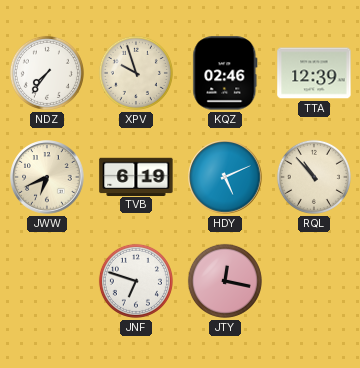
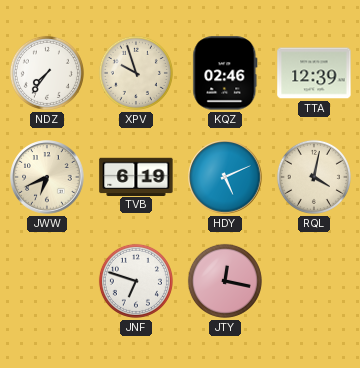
RQL: 10:53 -> 4:02
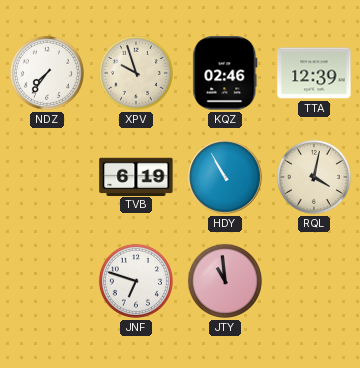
JWW: 6:41 -> none
HDY: 5:11 -> 10:55
JTY: 12:17 -> 10:59
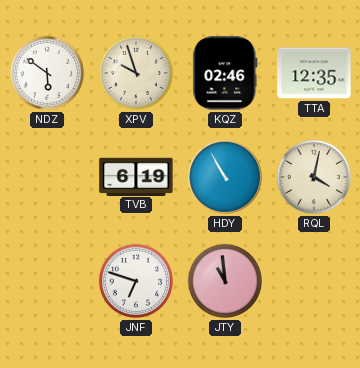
NDZ: 7:36 -> 5:51
TTA: 12:39 -> 12:35
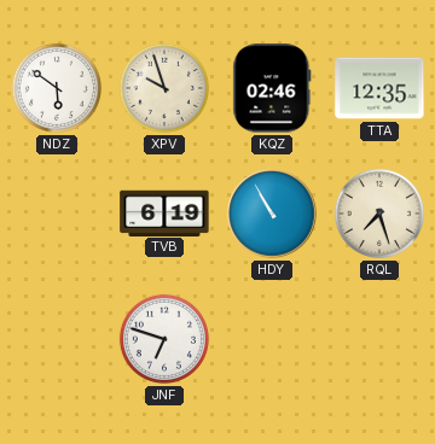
RQL: 4:02 -> 7:27
JTY: 10:59 -> none
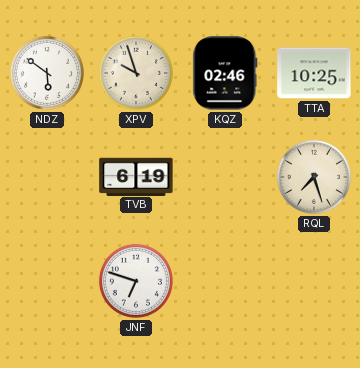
TTA: 12:35 -> 10:25
HDY: 10:55 -> none
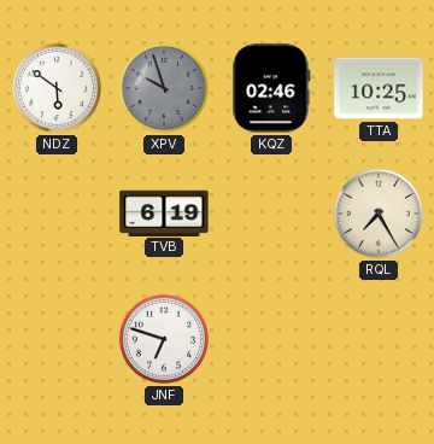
XPV dial: cream -> grey
RQL: 7:27 -> 7:25
